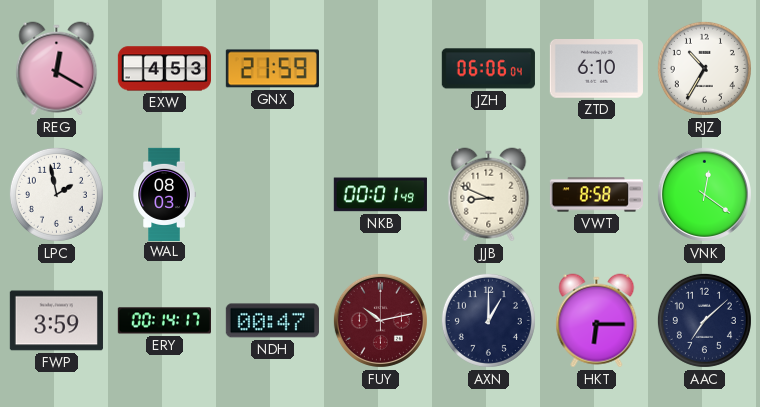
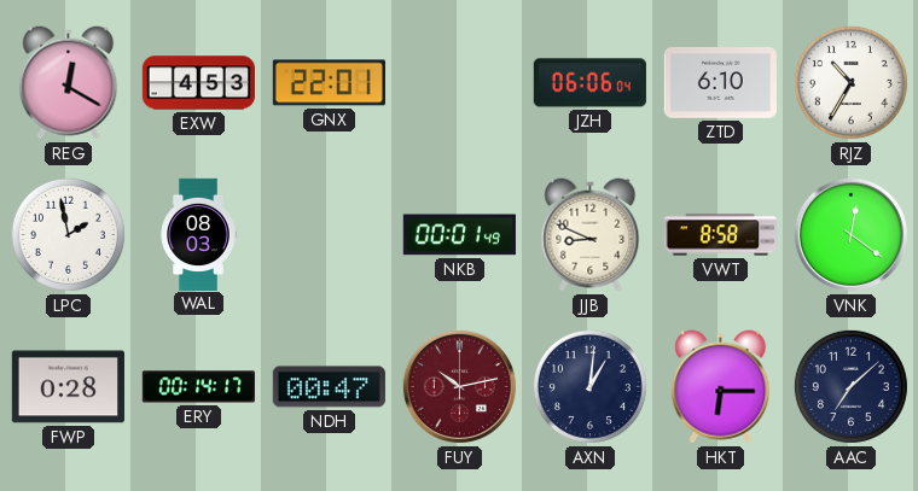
GNX: 21:59 -> 22:01
FWP: 3:59 -> 0:28
AXN: 1:00 -> 1:01
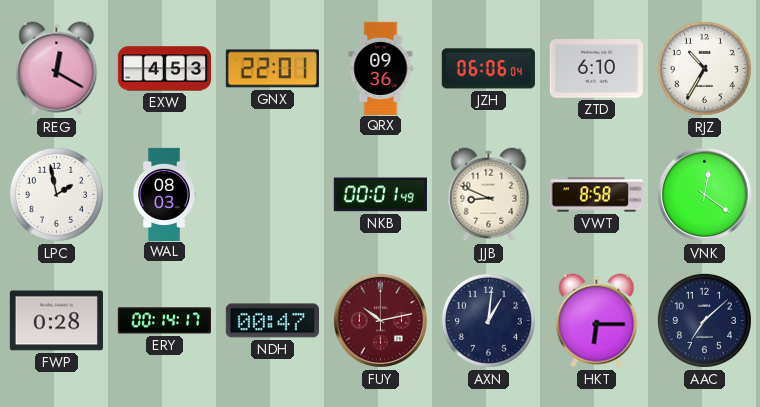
QRX: none -> 09:36
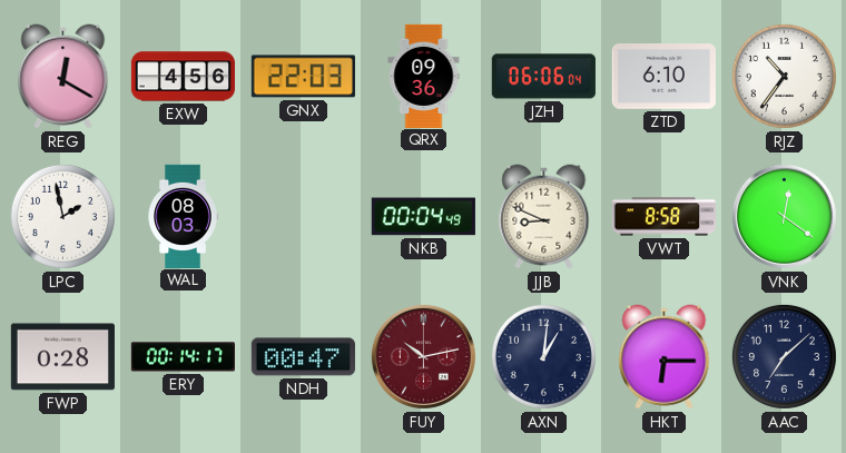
EXW: 4:53 -> 4:56
GNX: 22:01 -> 22:03
RJZ: 10:35 -> 10:36
NKB: 00:01 -> 00:04
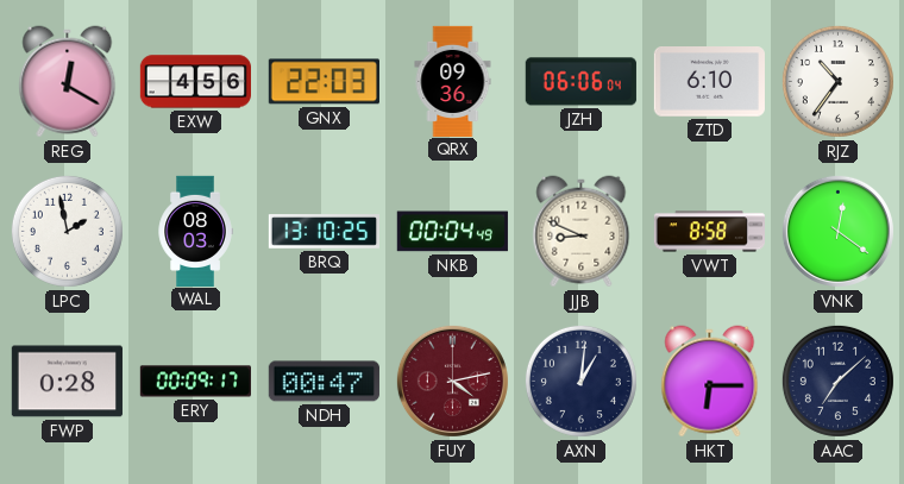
BRQ: none -> 13:10
ERY: 00:14 -> 00:09
FUY: 10:13 -> 4:13
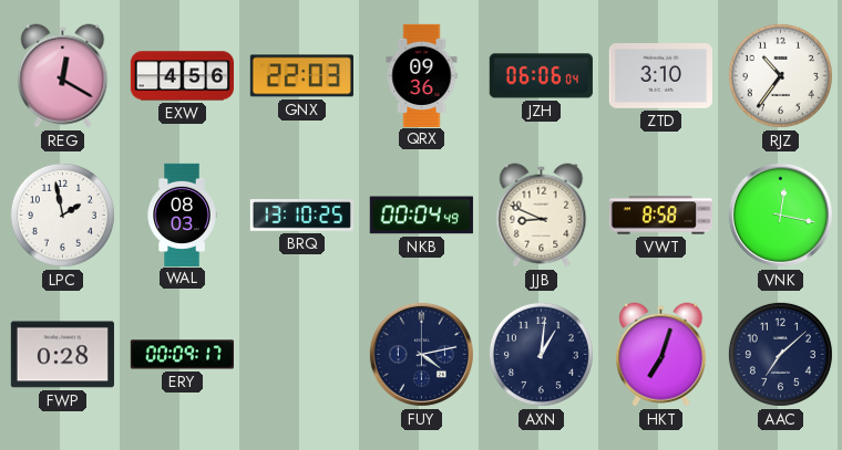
ZTD: 6:10 -> 3:10
VNK: 12:21 -> 12:17
NDH: 00:47 -> none
FUY dial: burgundy -> navy
HKT: 6:15 -> 7:03
